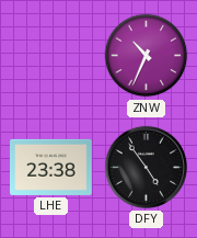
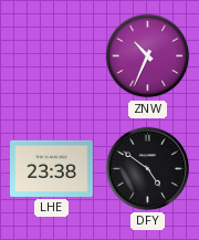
DFY: 4:54 -> 4:51
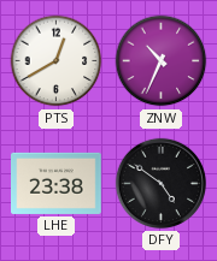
PTS: none -> 12:40
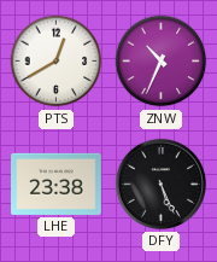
DFY: 4:51 -> 5:26
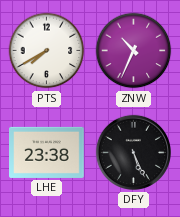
PTS: 12:40 -> 7:40
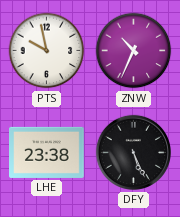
PTS: 7:40 -> 9:58
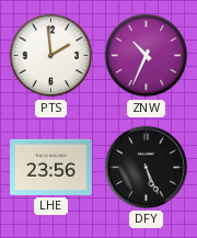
PTS: 9:58 -> 1:59
LHE: 23:38 -> 23:56
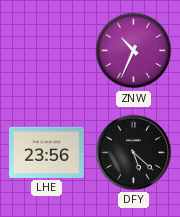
PTS: 1:59 -> none
DFY: 5:26 -> 5:22
